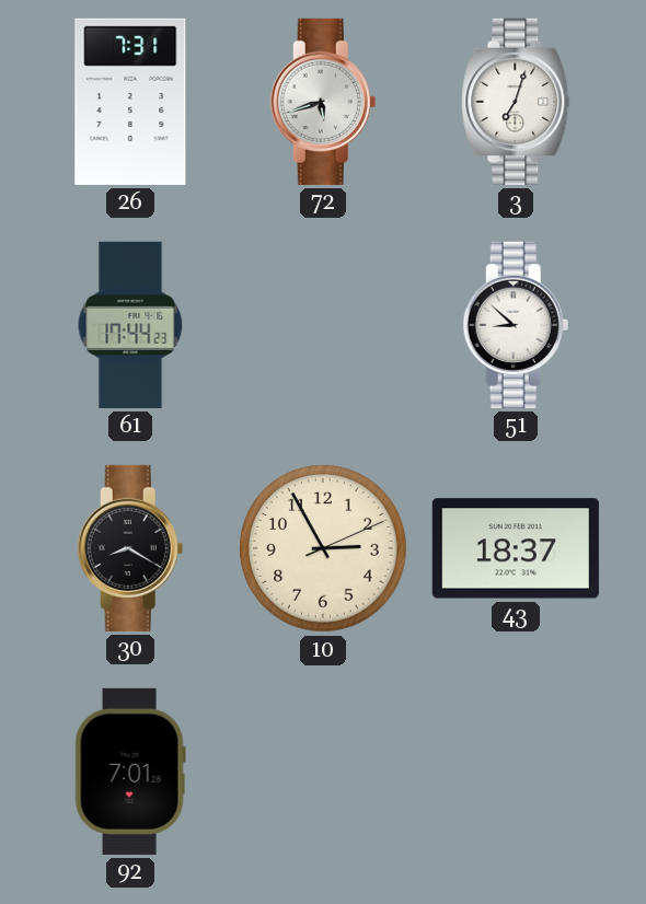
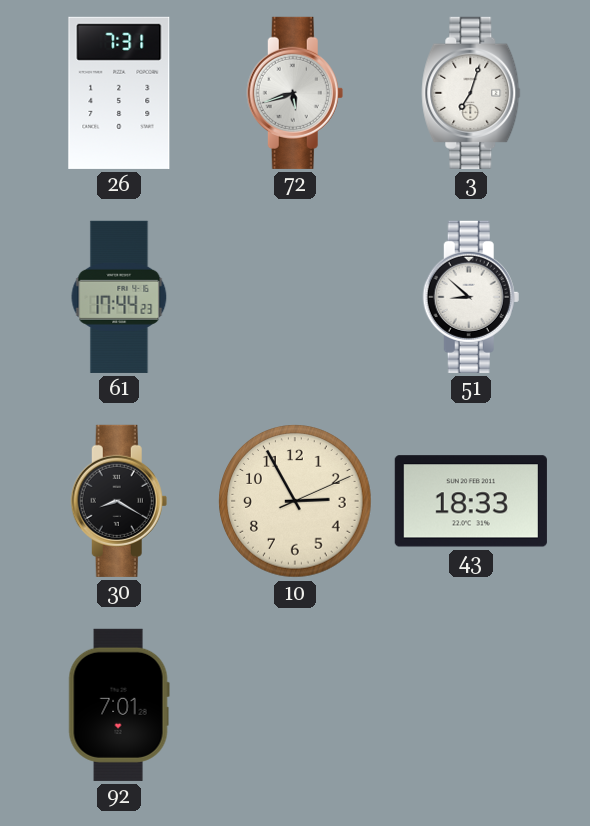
43: 18:37 -> 18:33
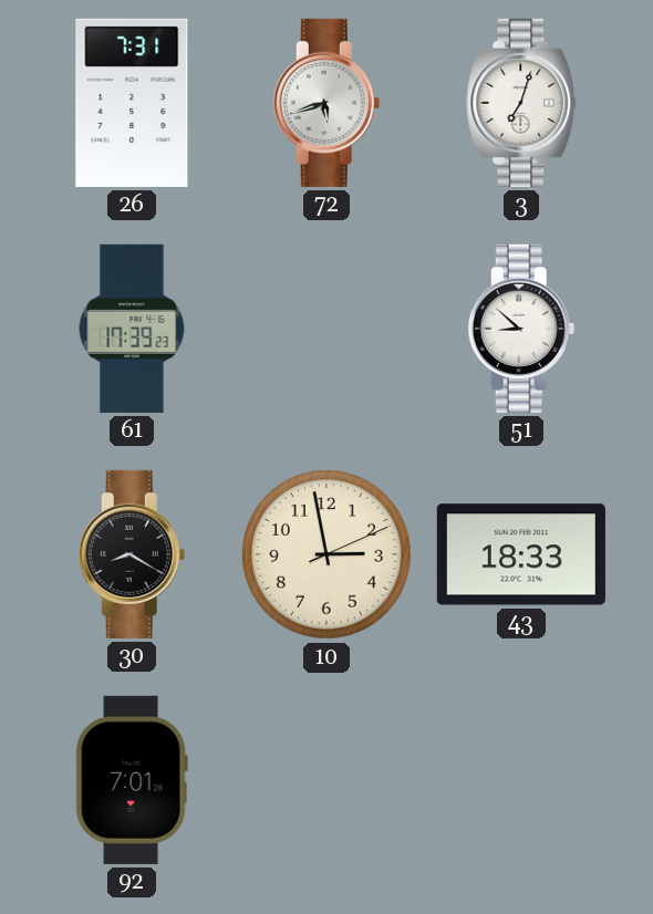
61: 17:44 -> 17:39
10: 2:55 -> 2:58
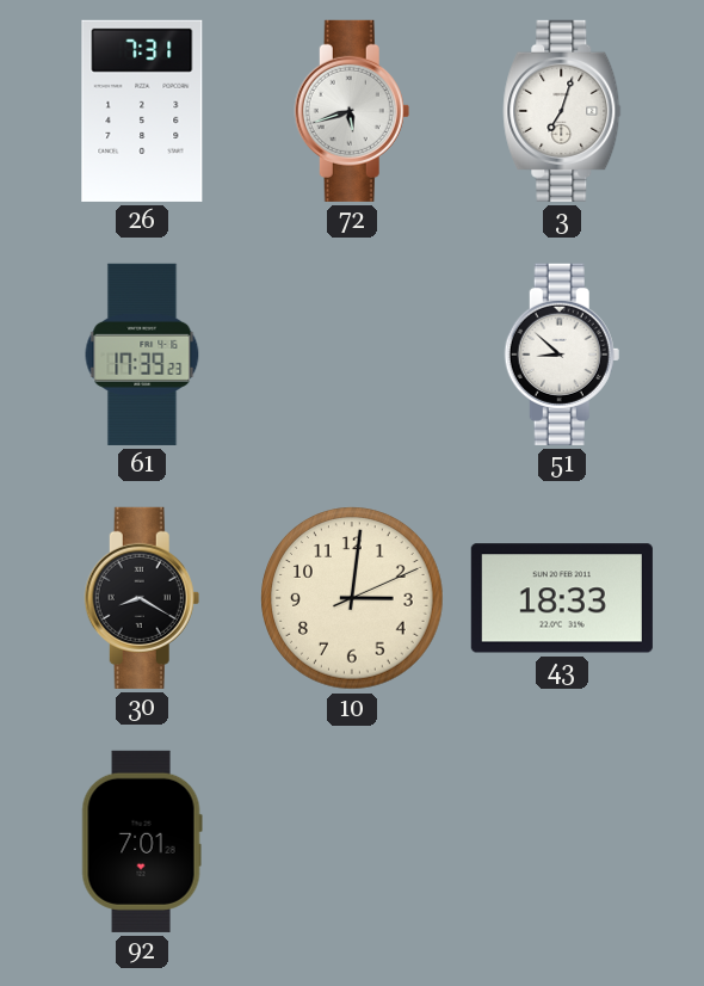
10: 2:58 -> 3:01
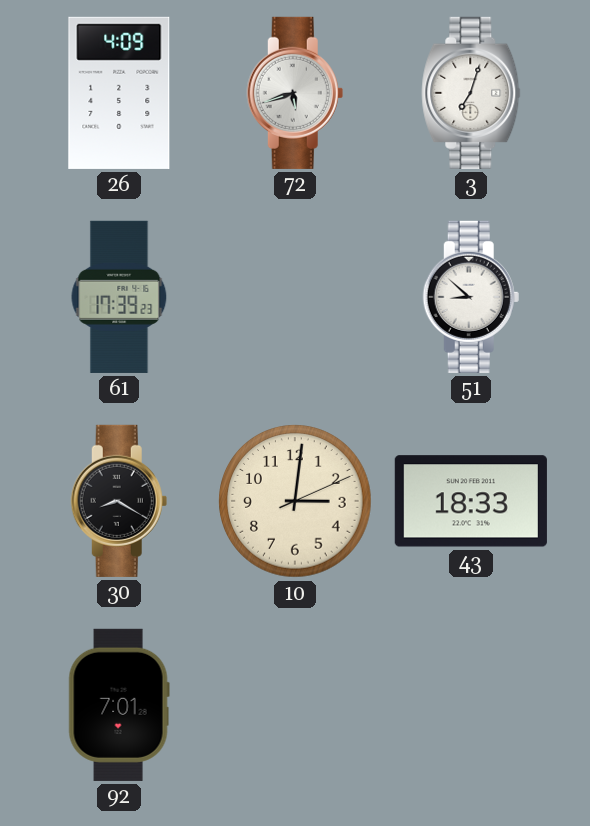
26: 7:31 -> 4:09
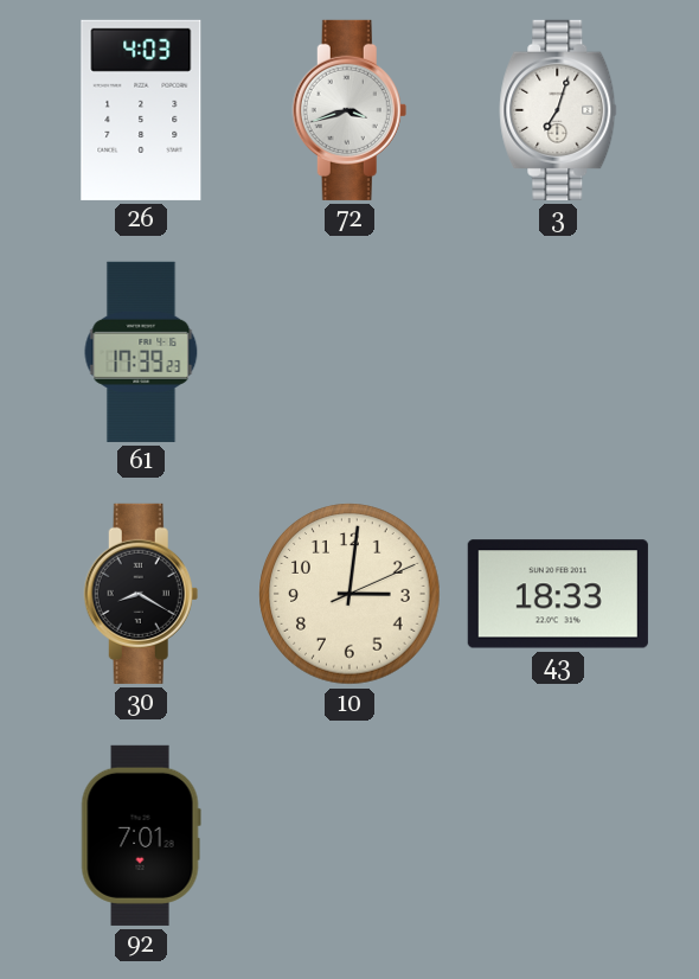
26: 4:09 -> 4:03
72: 5:42 -> 3:42
51: 8:52 -> none
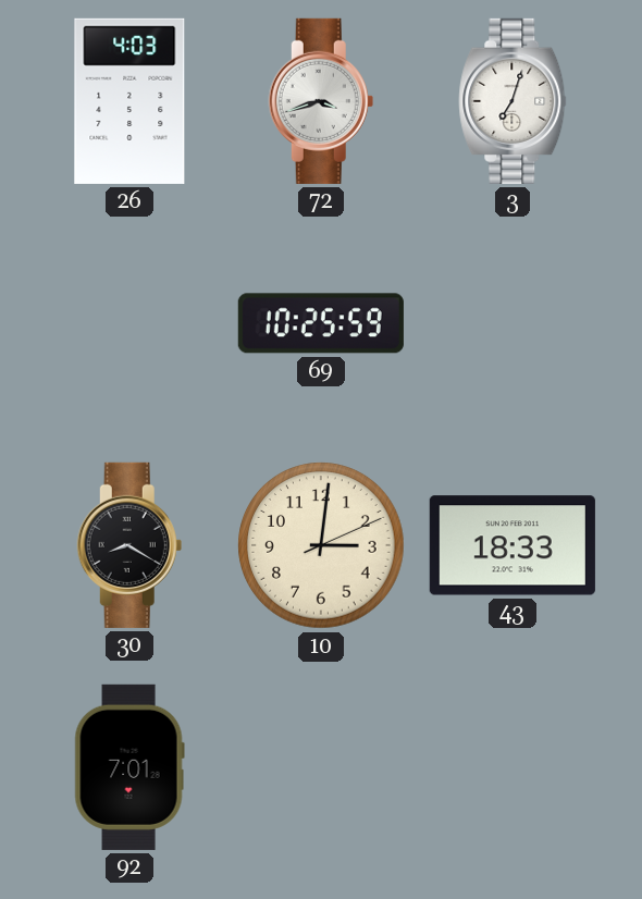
61: 17:39 -> none
69: none -> 10:25
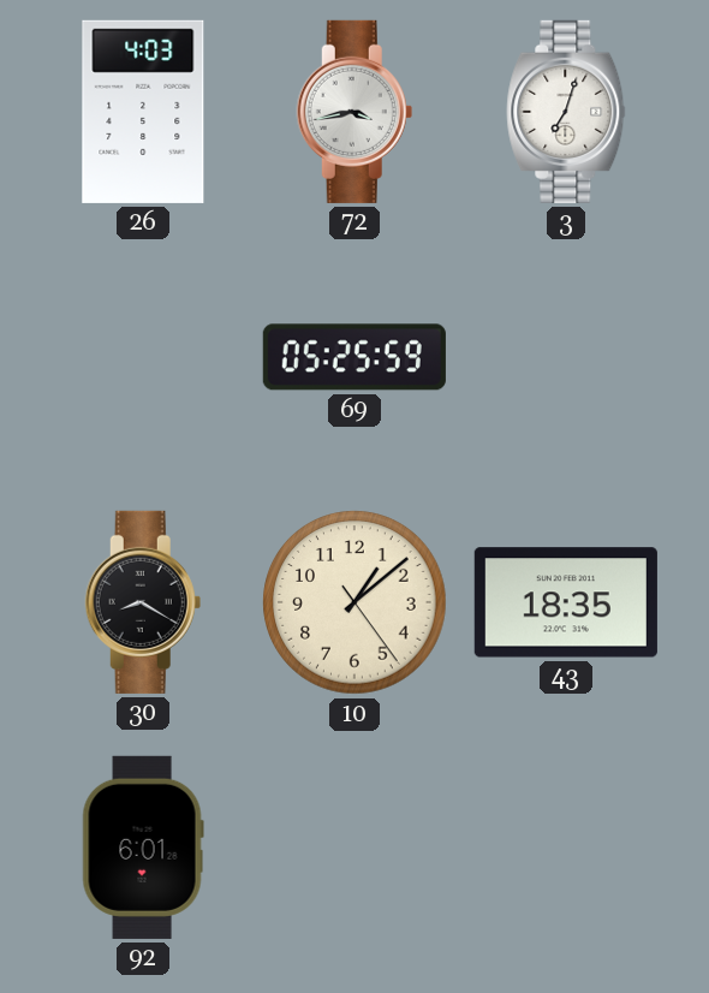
72: 3:42 -> 3:43
69: 10:25 -> 05:25
10: 3:01 -> 1:08
43: 18:33 -> 18:35
92: 7:01 -> 6:01
